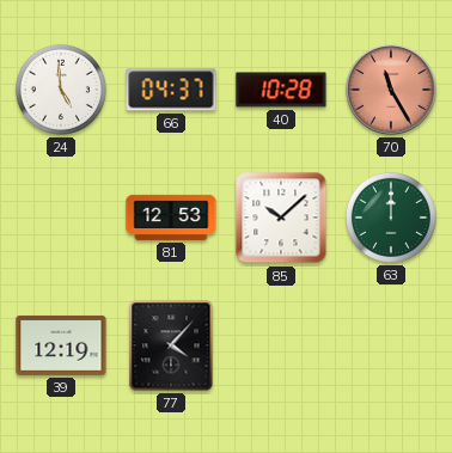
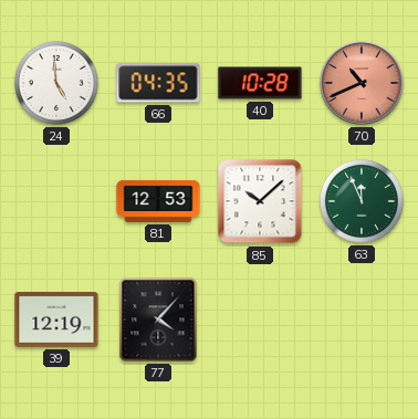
66: 04:37 -> 04:35
70: 11:25 -> 10:41
63: 12:00 -> 11:56
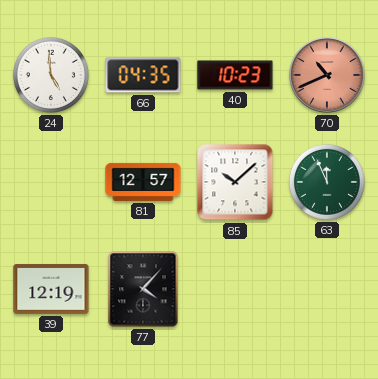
40: 10:28 -> 10:23
81: 12:53 -> 12:57
